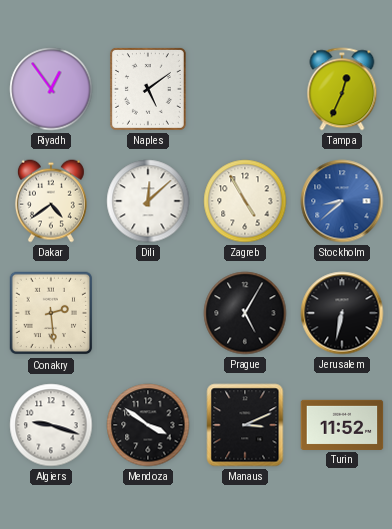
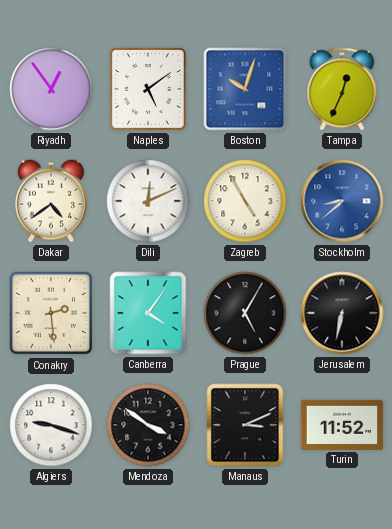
Boston: none -> 10:03
Dili: 12:08 -> 12:11
Canberra: none -> 4:06
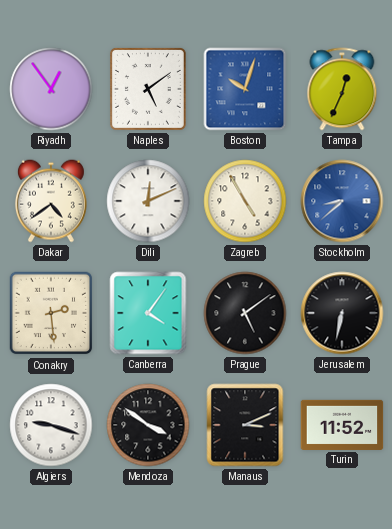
Prague: 5:05 -> 5:09
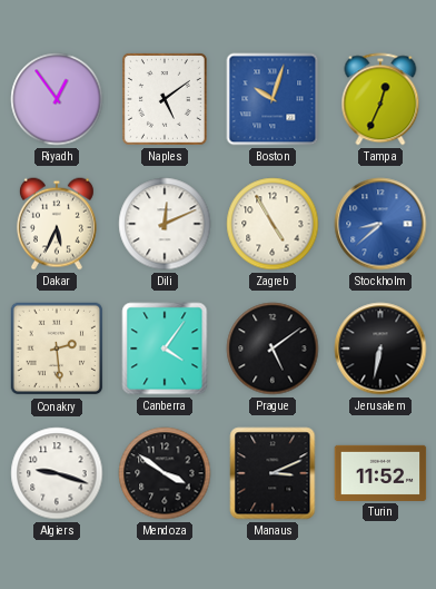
Dakar: 4:39 -> 5:34
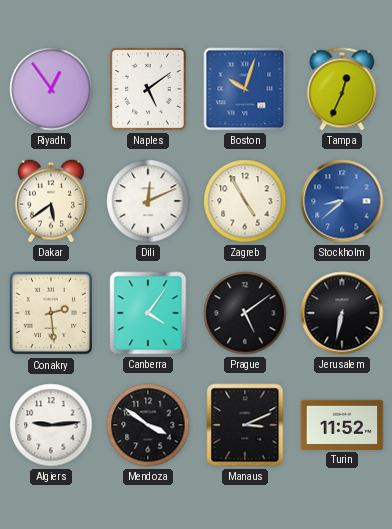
Dakar: 5:34 -> 5:39
Algiers: 9:18 -> 9:14
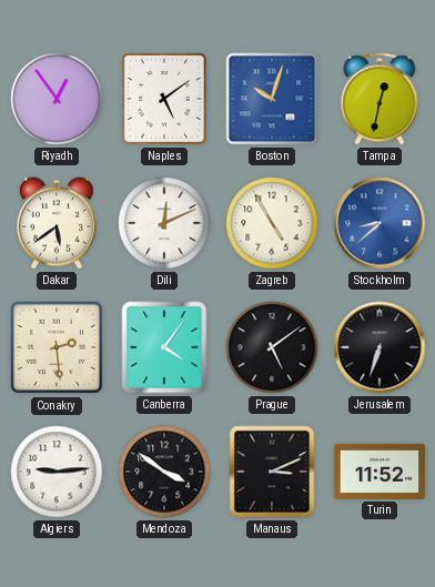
Tampa: 12:34 -> 12:32
Jerusalem: 6:32 -> 6:33
